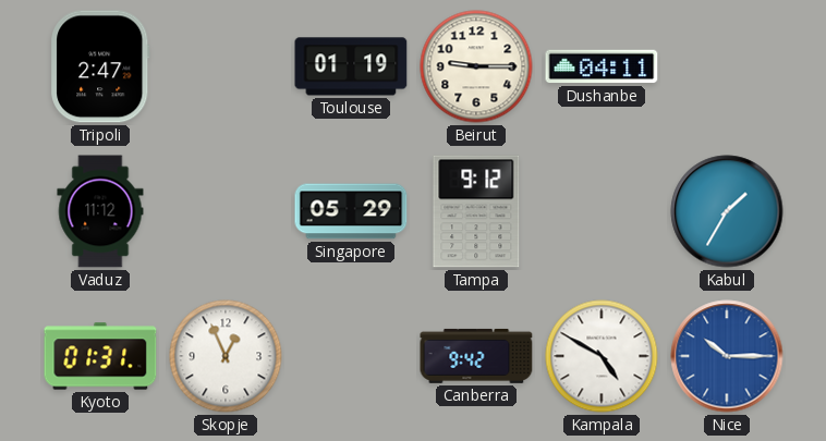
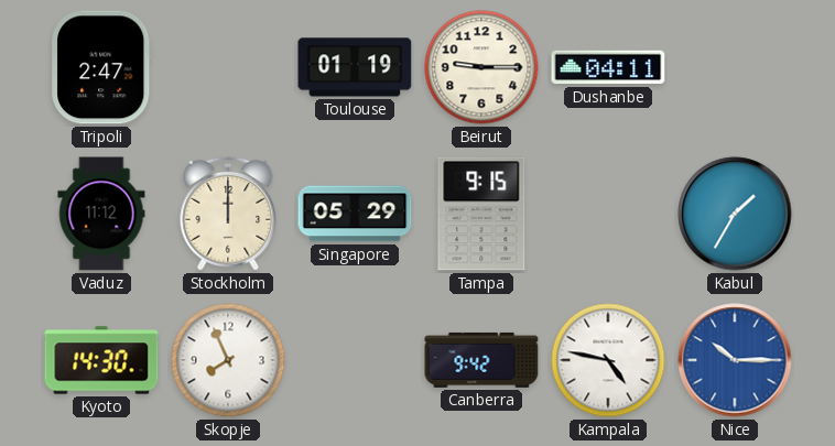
Stockholm: none -> 12:00
Tampa: 9:12 -> 9:15
Kyoto: 01:31 -> 14:30
Skopje: 12:56 -> 7:56
Kampala: 4:50 -> 4:47
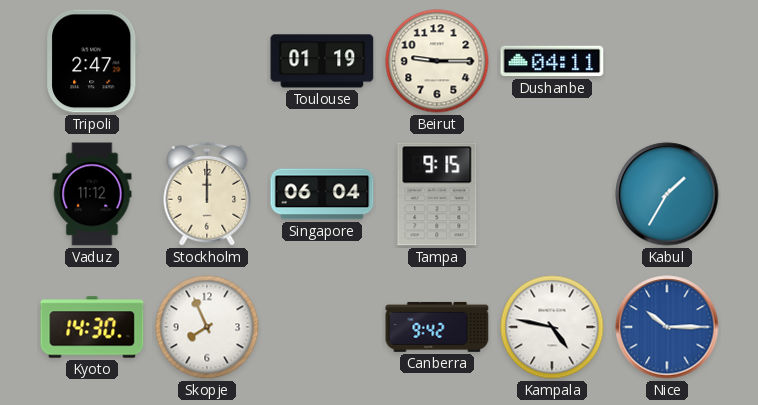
Singapore: 05:29 -> 06:04
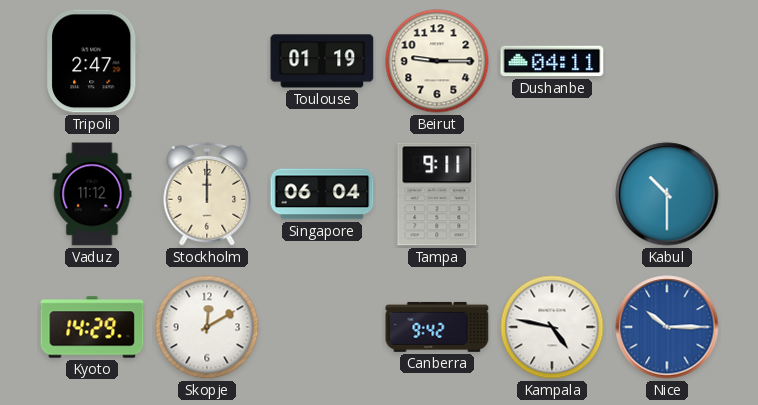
Tampa: 9:15 -> 9:11
Kabul: 1:35 -> 10:30
Kyoto: 14:30 -> 14:29
Skopje: 7:56 -> 12:10
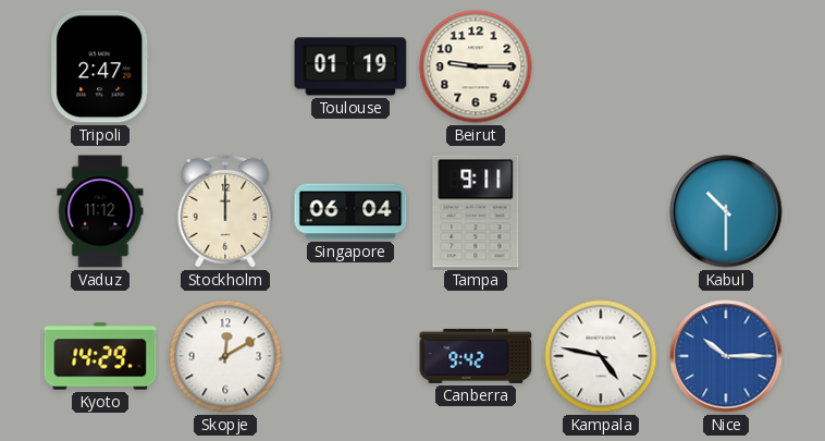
Dushanbe: 04:11 -> none
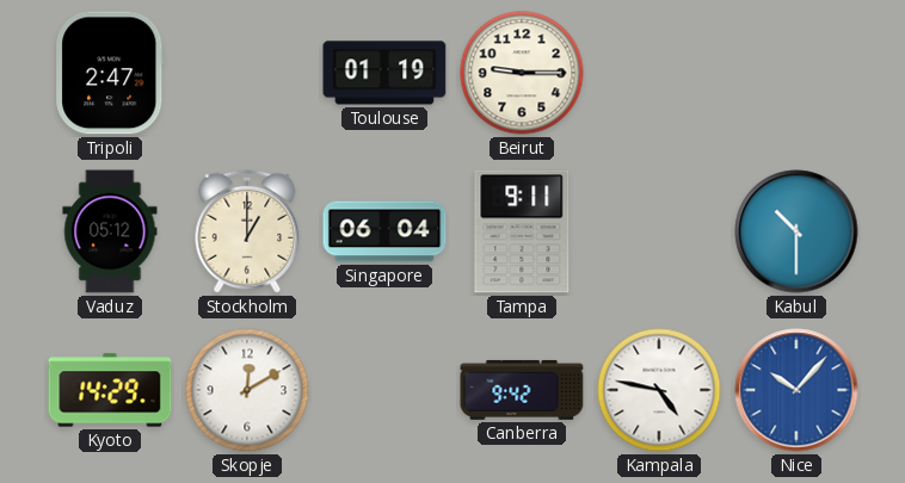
Vaduz: 11:12 -> 05:12
Stockholm: 12:00 -> 1:00
Nice: 10:15 -> 10:07
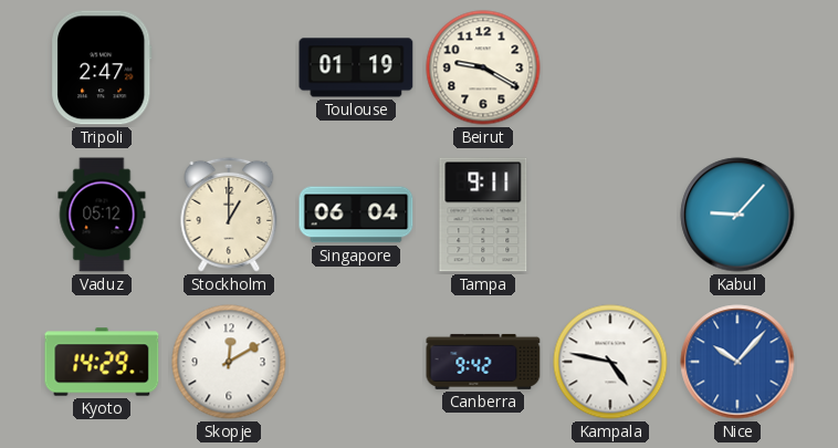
Beirut: 9:15 -> 9:20
Kabul: 10:30 -> 9:07
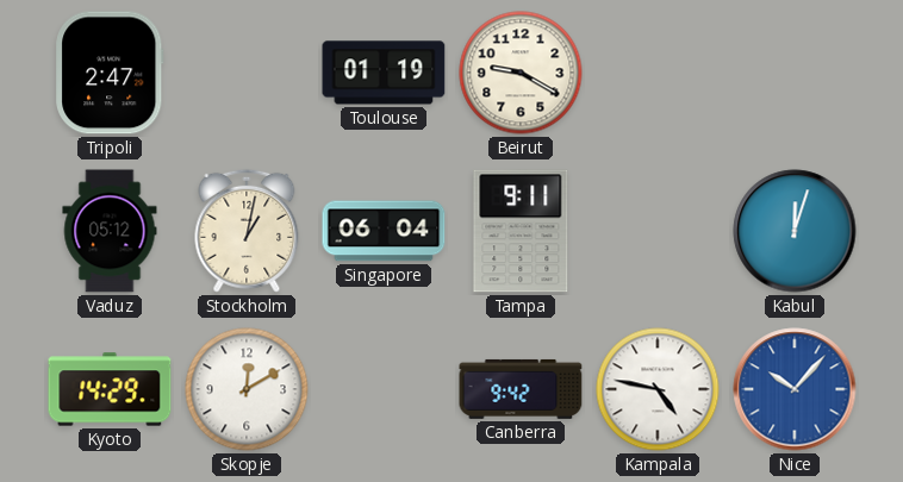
Stockholm: 1:00 -> 1:02
Kabul: 9:07 -> 12:03
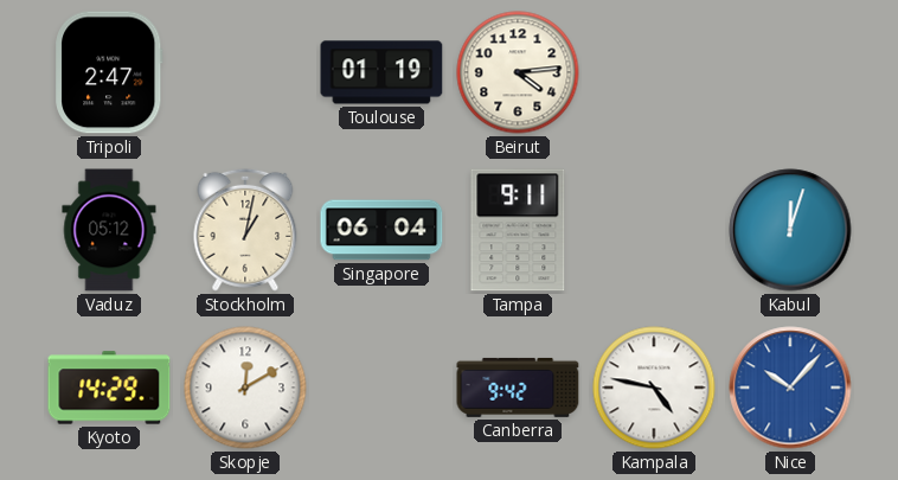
Beirut: 9:20 -> 4:14
